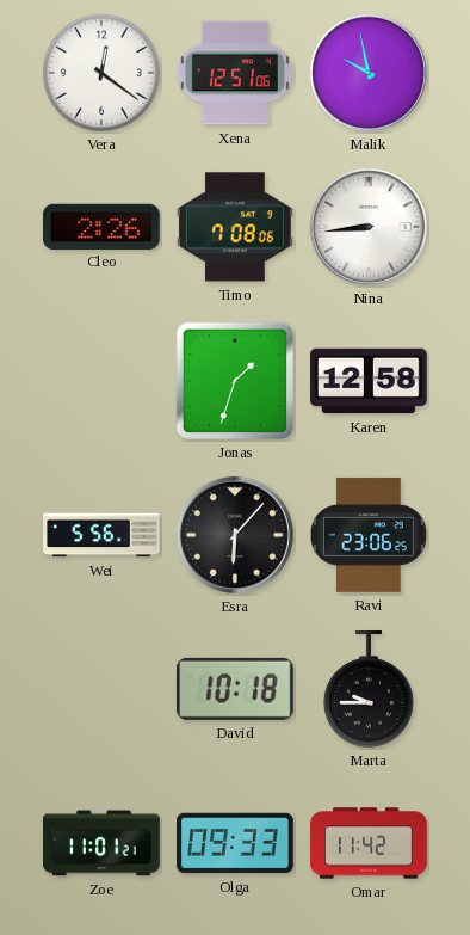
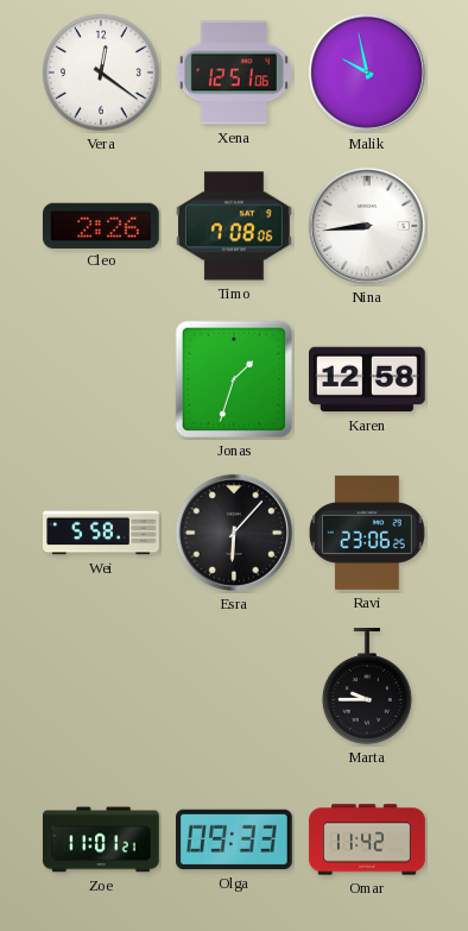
Wei: 5:56 -> 5:58
David: 10:18 -> none
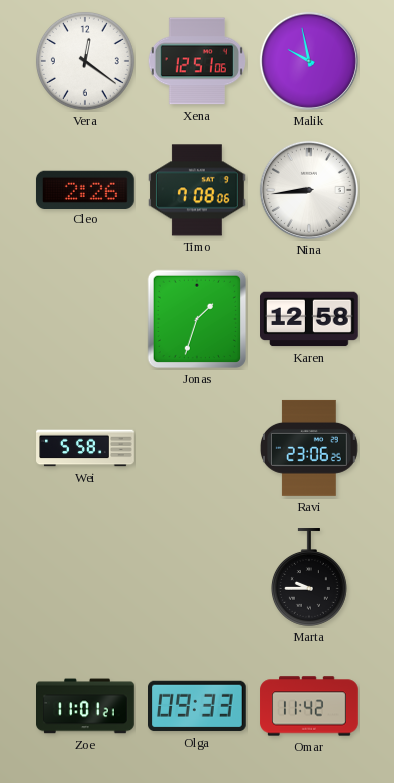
Esra: 6:07 -> none
